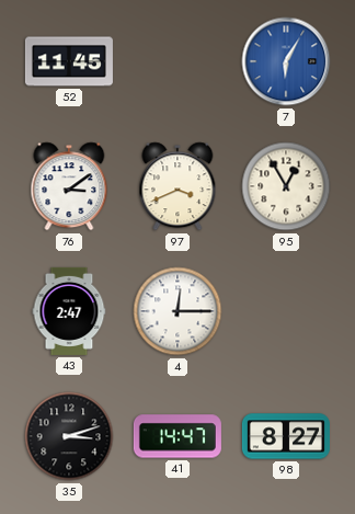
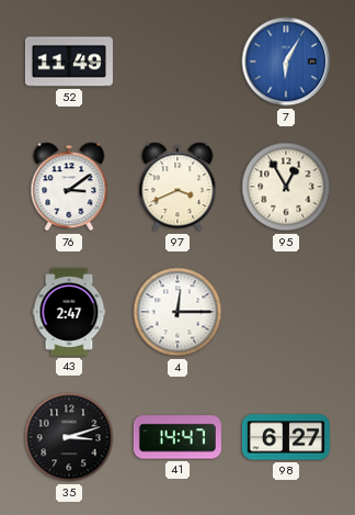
52: 11:45 -> 11:49
98: 8:27 -> 6:27
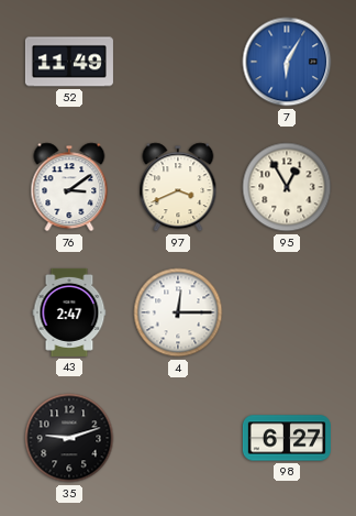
35: 3:12 -> 9:12
41: 14:47 -> none
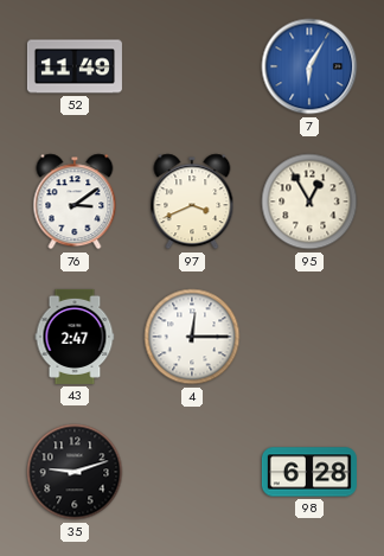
98: 6:27 -> 6:28
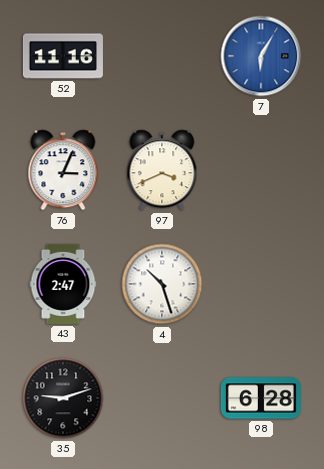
52: 11:49 -> 11:16
76: 3:09 -> 3:04
95: 12:55 -> none
4: 12:15 -> 10:27
